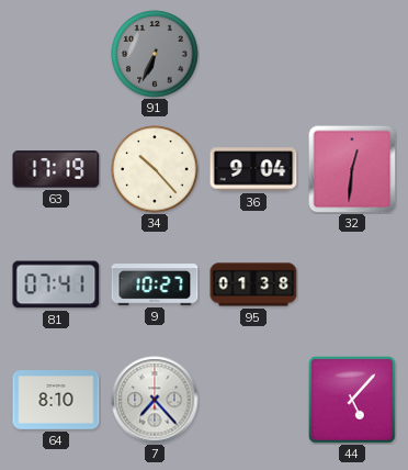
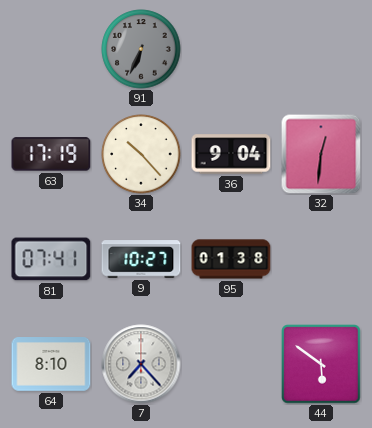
44: 5:07 -> 5:51
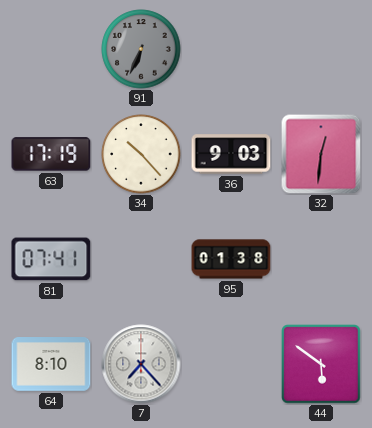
36: 9:04 -> 9:03
9: 10:27 -> none
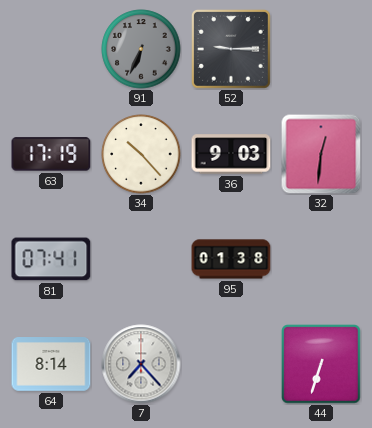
52: none -> 9:15
64: 8:10 -> 8:14
44: 5:51 -> 6:33
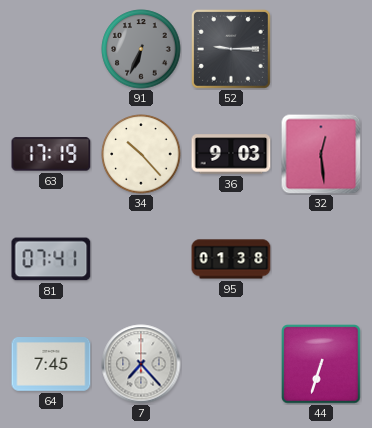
32: 12:31 -> 12:29
64: 8:14 -> 7:45
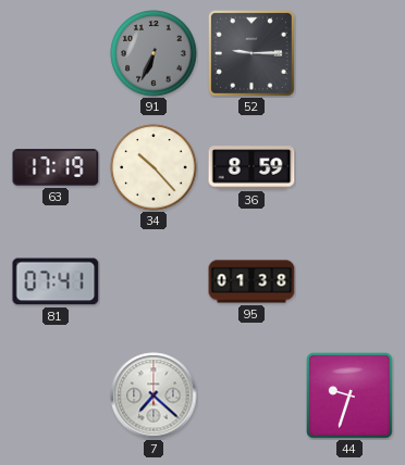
36: 9:03 -> 8:59
32: 12:29 -> none
64: 7:45 -> none
7: 7:23 -> 7:22
44: 6:33 -> 9:33
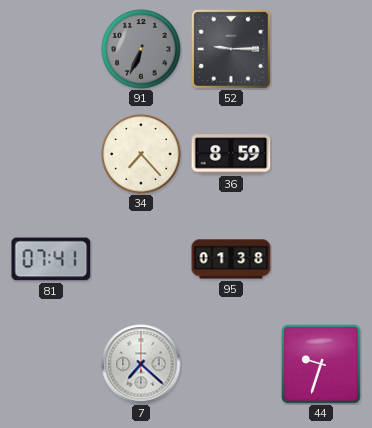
63: 17:19 -> none
34: 10:23 -> 7:23
